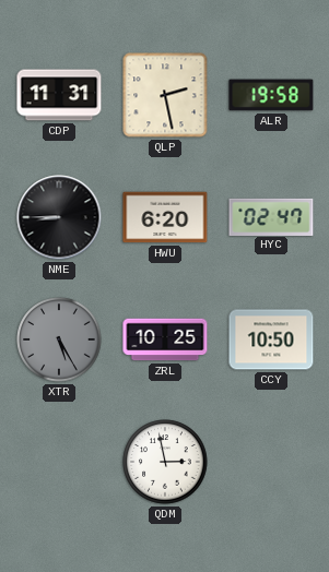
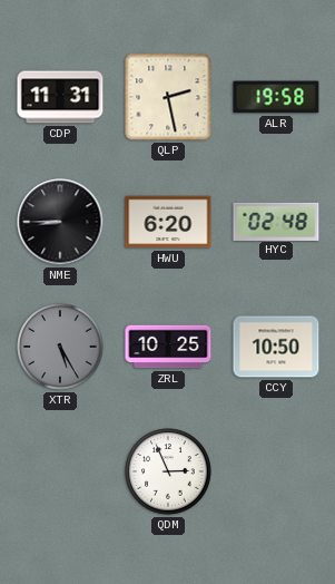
HYC: 02:47 -> 02:48
QDM: 2:58 -> 2:56
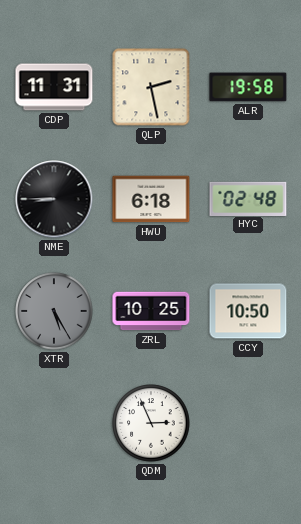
HWU: 6:20 -> 6:18
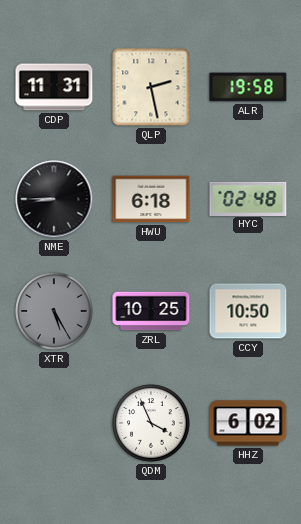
QDM: 2:56 -> 3:56
HHZ: none -> 6:02
